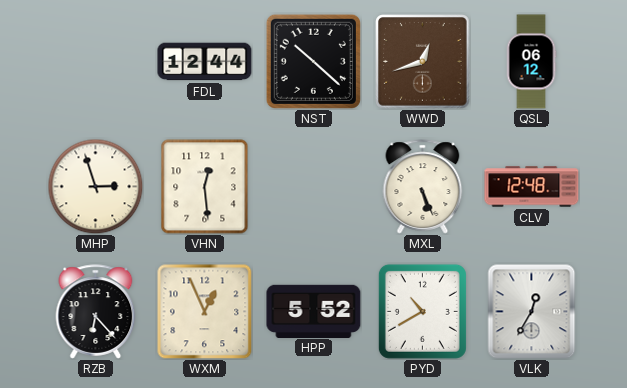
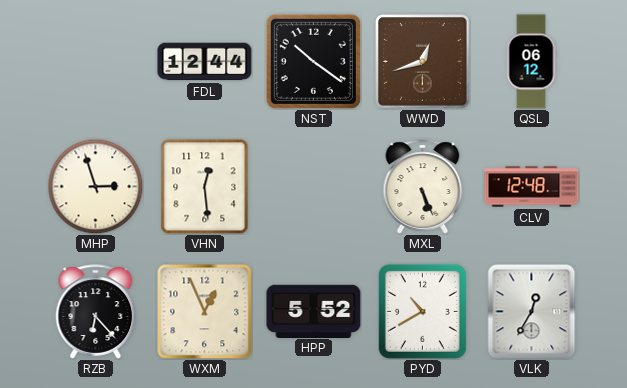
NST: 10:22 -> 10:21
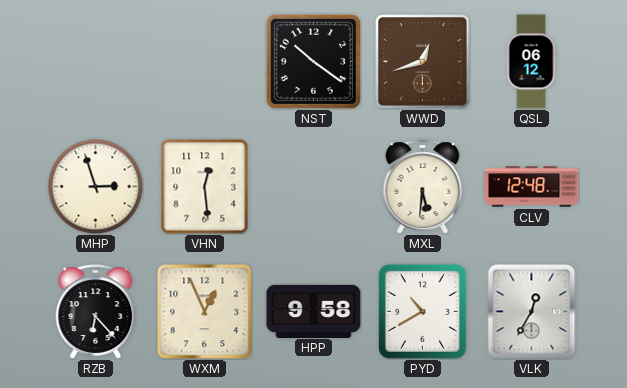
FDL: 12:44 -> none
MXL: 5:26 -> 5:31
HPP: 5:52 -> 9:58
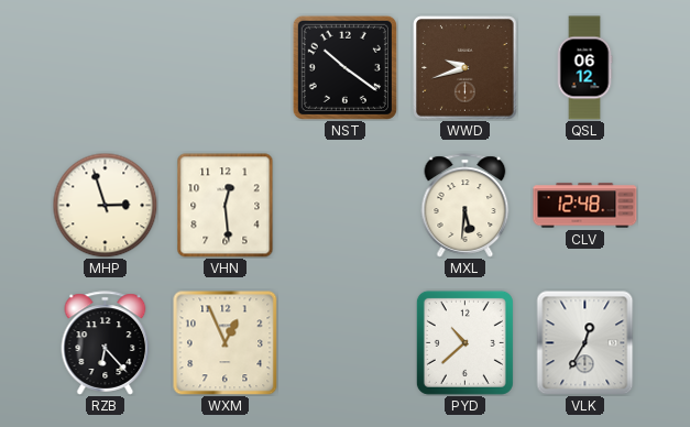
WWD: 12:42 -> 9:42
HPP: 9:58 -> none
PYD: 10:40 -> 10:38
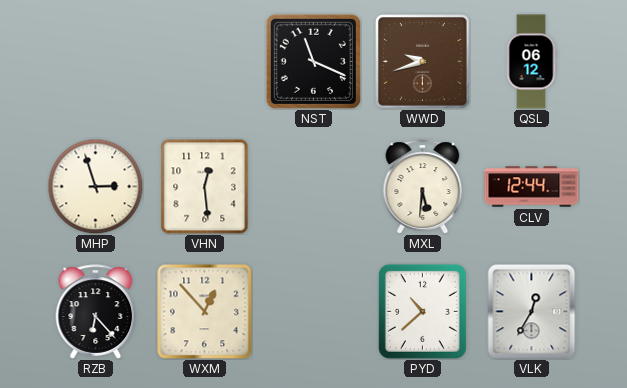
NST: 10:21 -> 11:19
CLV: 12:48 -> 12:44
WXM: 12:56 -> 12:53
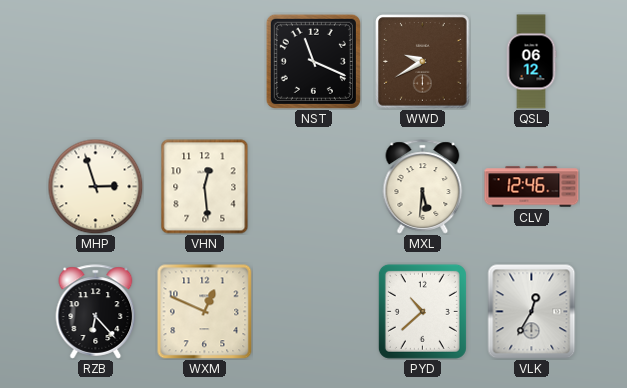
WWD: 9:42 -> 9:40
CLV: 12:44 -> 12:46
WXM: 12:53 -> 12:49
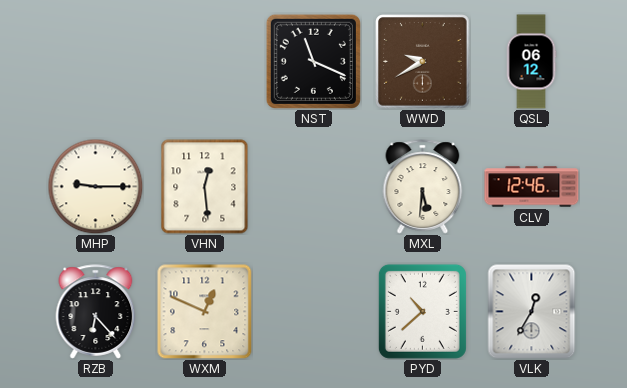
MHP: 2:57 -> 9:15
